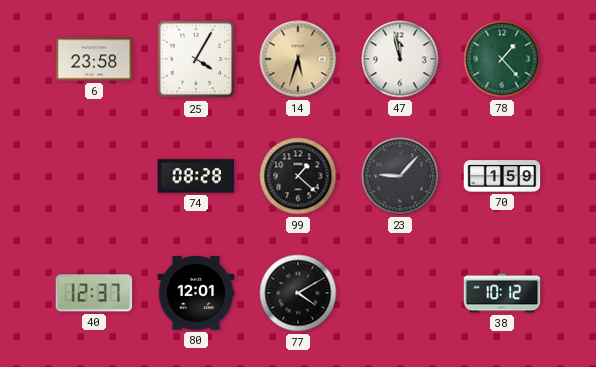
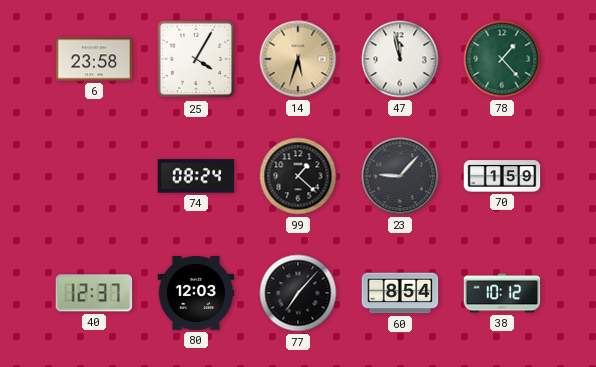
74: 08:28 -> 08:24
80: 12:01 -> 12:03
77: 4:10 -> 7:07
60: none -> 8:54
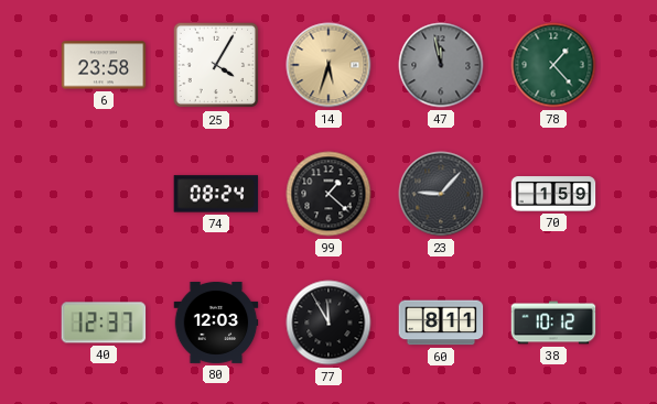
47 dial: white -> grey
77: 7:07 -> 11:55
60: 8:54 -> 8:11
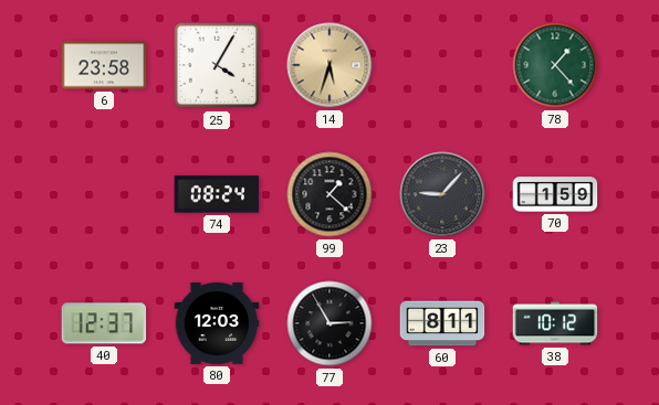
47: 11:58 -> none
77: 11:55 -> 2:55
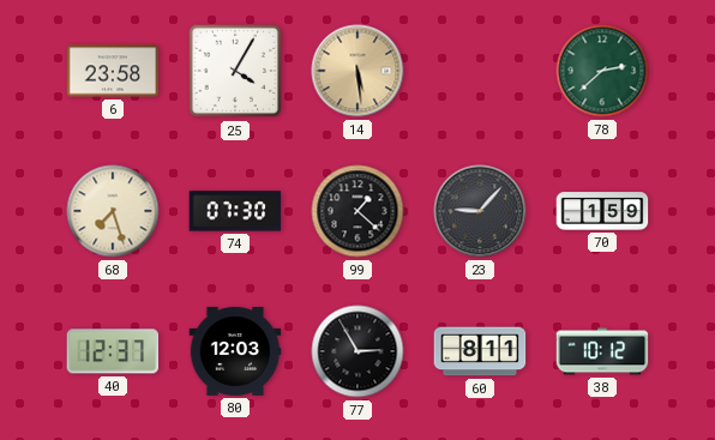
14: 5:33 -> 5:29
78: 1:23 -> 2:38
68: none -> 7:27
74: 08:24 -> 07:30
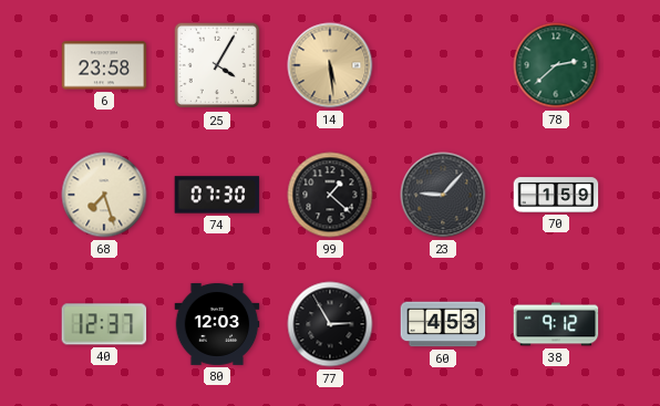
60: 8:11 -> 4:53
38: 10:12 -> 9:12
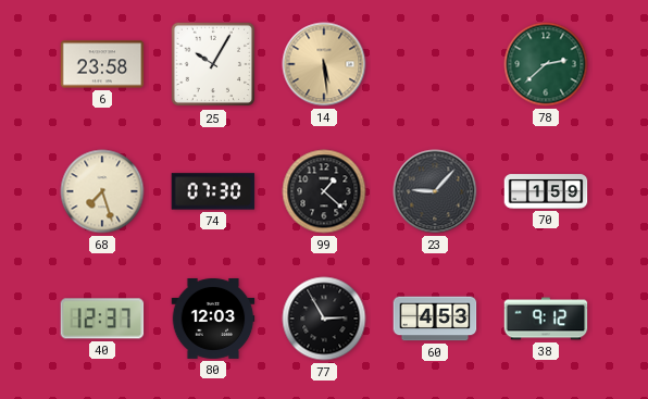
25: 4:05 -> 10:05
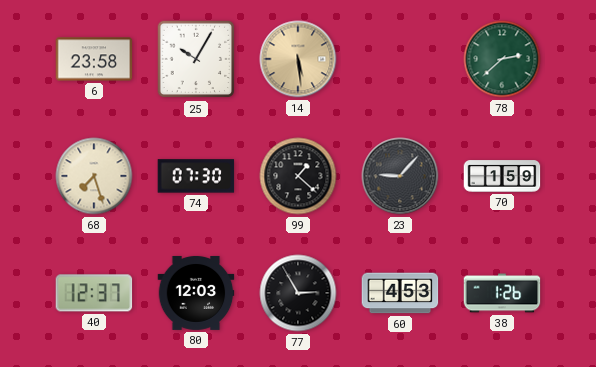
38: 9:12 -> 1:26
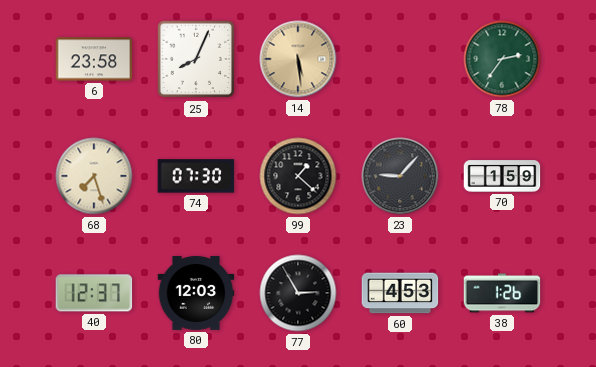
25: 10:05 -> 8:04
78: 2:38 -> 2:36
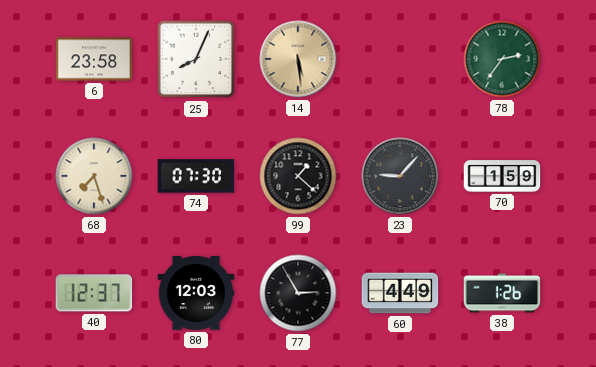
60: 4:53 -> 4:49
